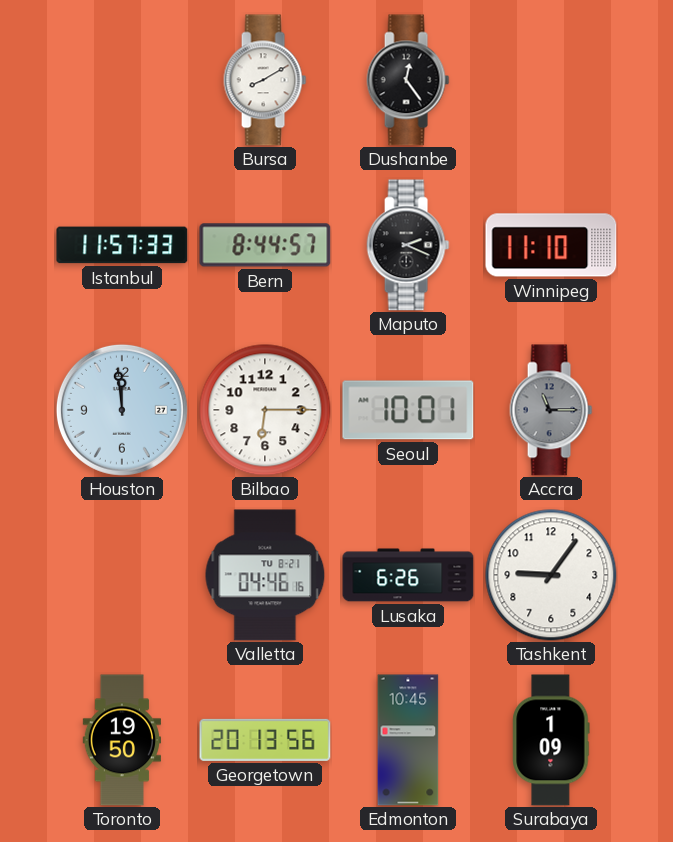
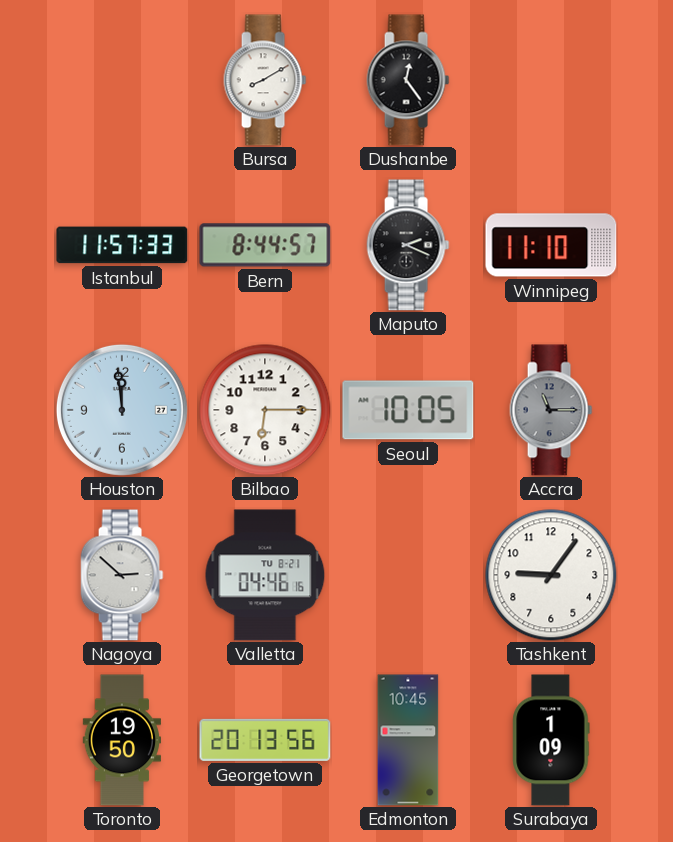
Seoul: 10:01 -> 10:05
Nagoya: none -> 2:52
Lusaka: 6:26 -> none
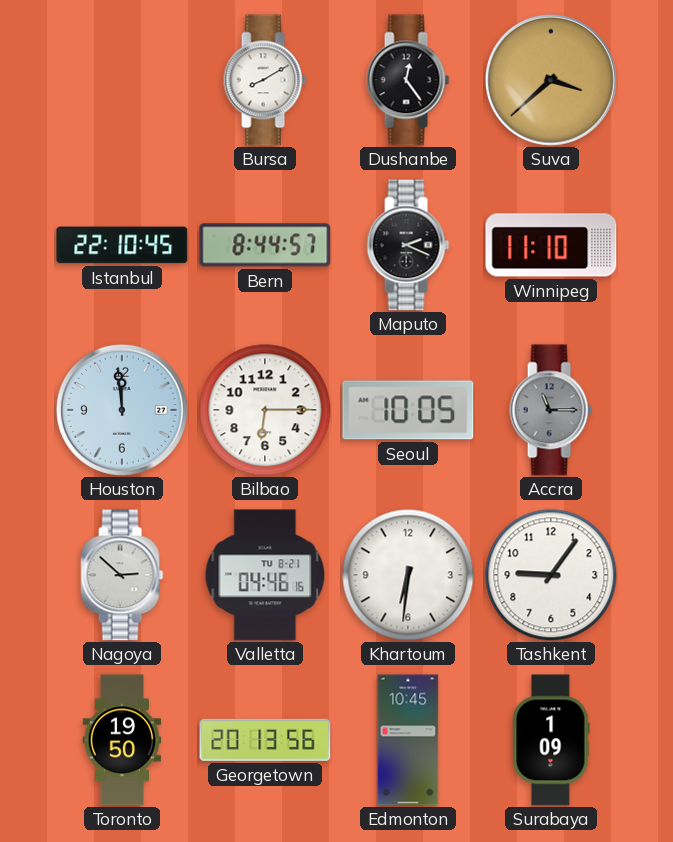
Suva: none -> 3:38
Istanbul: 11:57 -> 22:10
Khartoum: none -> 6:31
